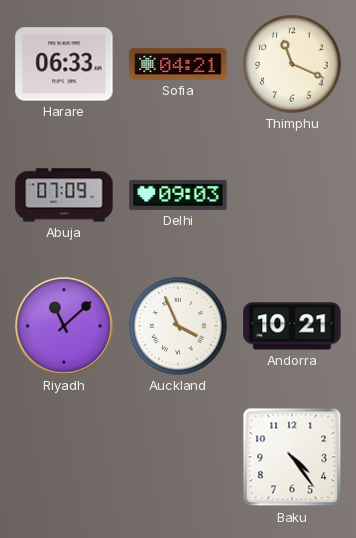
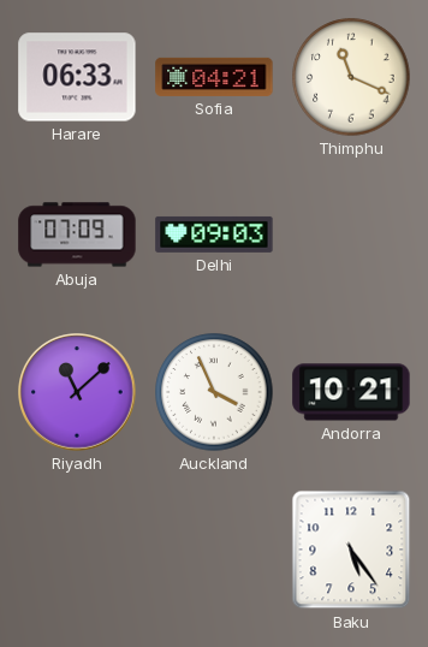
Baku: 4:24 -> 5:24
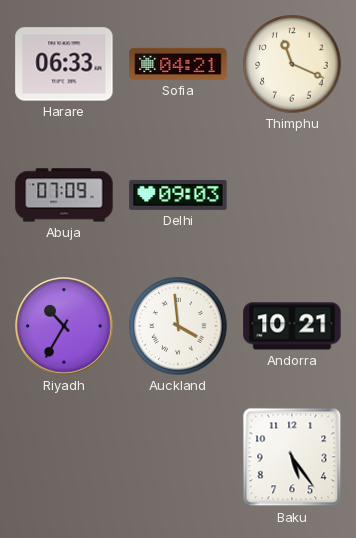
Riyadh: 11:08 -> 10:35
Auckland: 3:56 -> 3:59
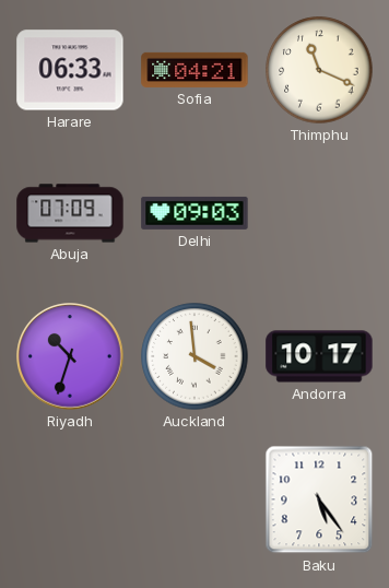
Riyadh: 10:35 -> 10:33
Andorra: 10:21 -> 10:17
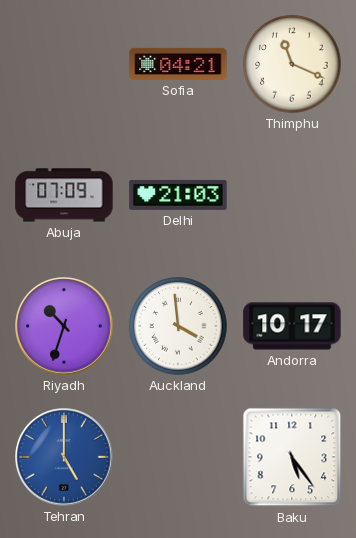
Harare: 06:33 -> none
Delhi: 09:03 -> 21:03
Tehran: none -> 5:00
